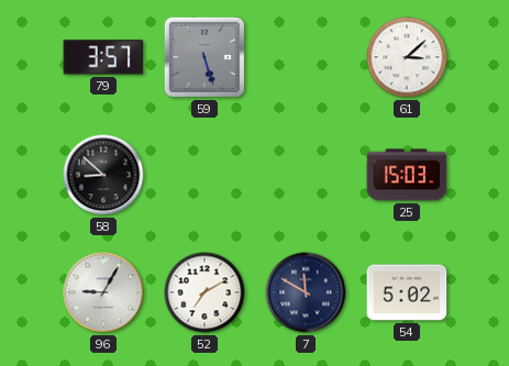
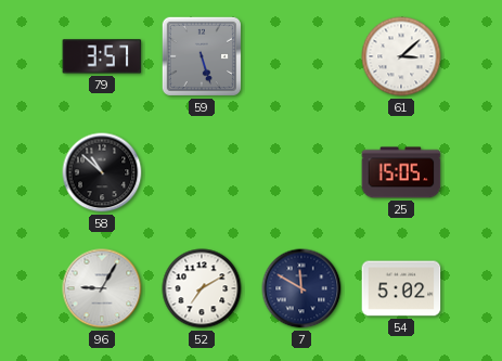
58: 8:52 -> 10:52
25: 15:03 -> 15:05
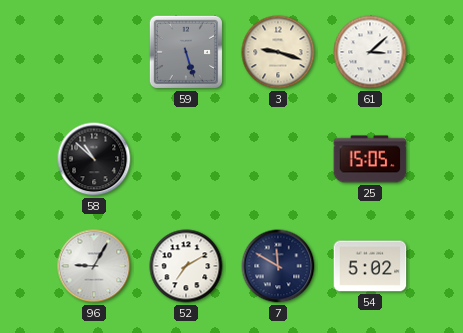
79: 3:57 -> none
3: none -> 9:18
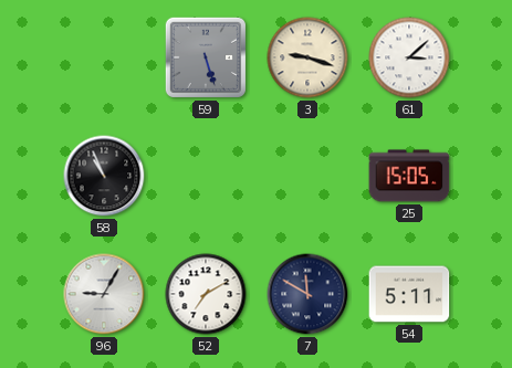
58: 10:52 -> 10:56
54: 5:02 -> 5:11
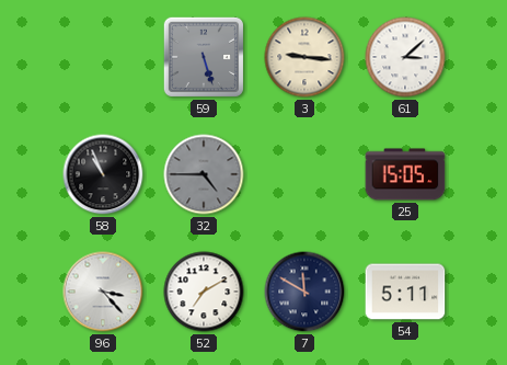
3: 9:18 -> 9:16
32: none -> 4:45
96: 9:05 -> 3:23
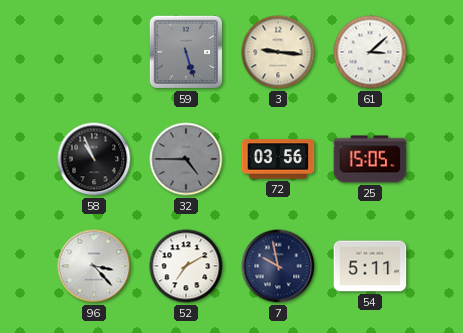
72: none -> 03:56
7: 11:50 -> 9:58
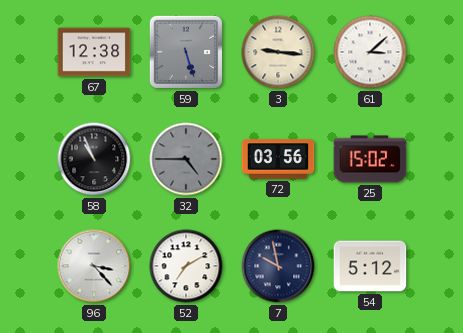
67: none -> 12:38
25: 15:05 -> 15:02
54: 5:11 -> 5:12
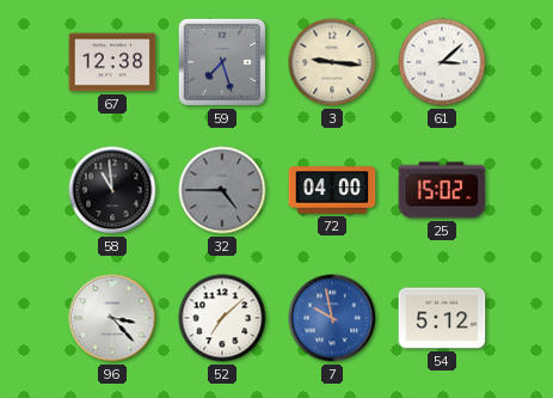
59: 5:27 -> 7:27
58: 10:56 -> 10:59
72: 03:56 -> 04:00
52: 7:10 -> 7:08
7 dial: navy -> blue
